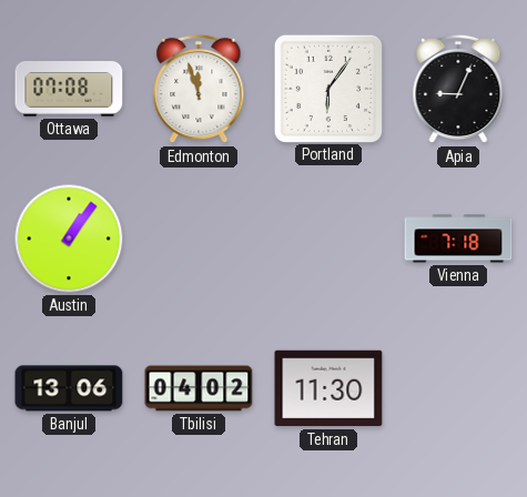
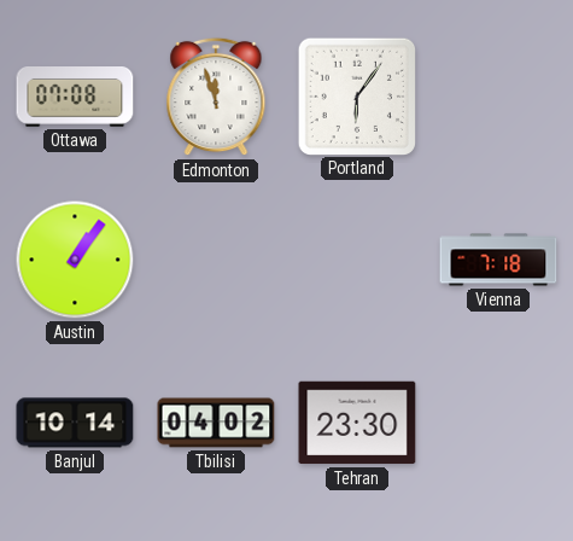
Apia: 9:04 -> none
Banjul: 13:06 -> 10:14
Tehran: 11:30 -> 23:30
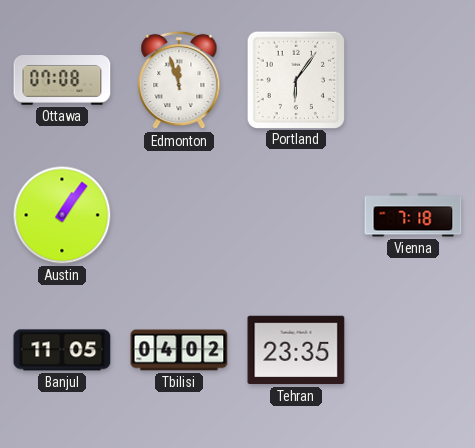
Banjul: 10:14 -> 11:05
Tehran: 23:30 -> 23:35
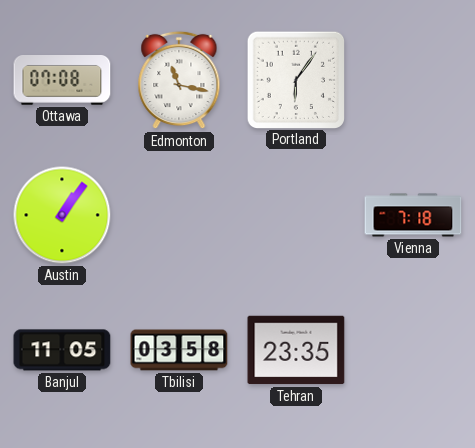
Edmonton: 11:57 -> 11:17
Tbilisi: 04:02 -> 03:58
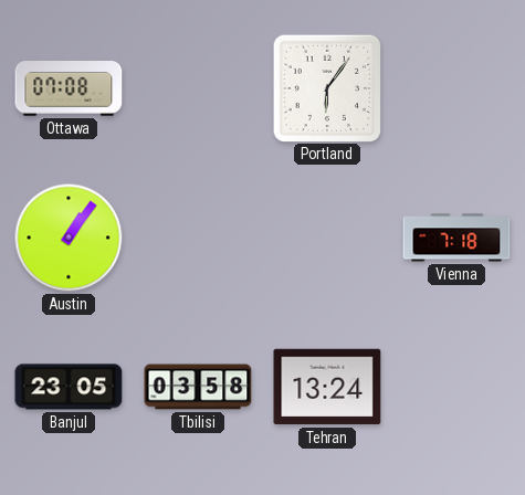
Edmonton: 11:17 -> none
Banjul: 11:05 -> 23:05
Tehran: 23:35 -> 13:24
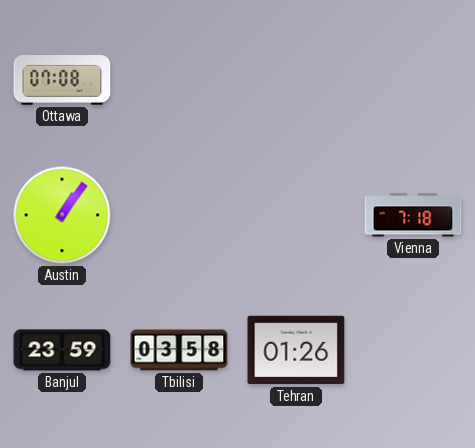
Portland: 6:06 -> none
Banjul: 23:05 -> 23:59
Tehran: 13:24 -> 01:26
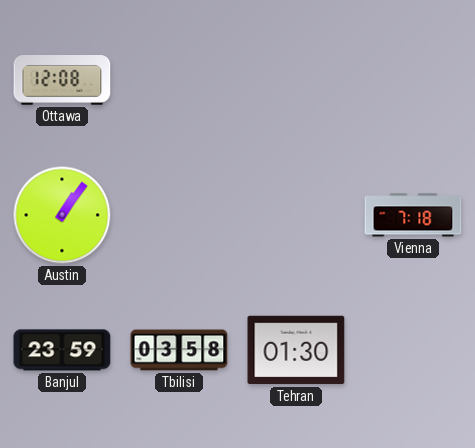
Ottawa: 07:08 -> 12:08
Tehran: 01:26 -> 01:30
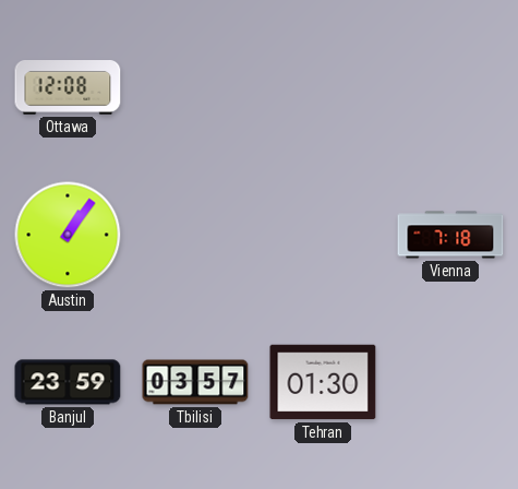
Tbilisi: 03:58 -> 03:57
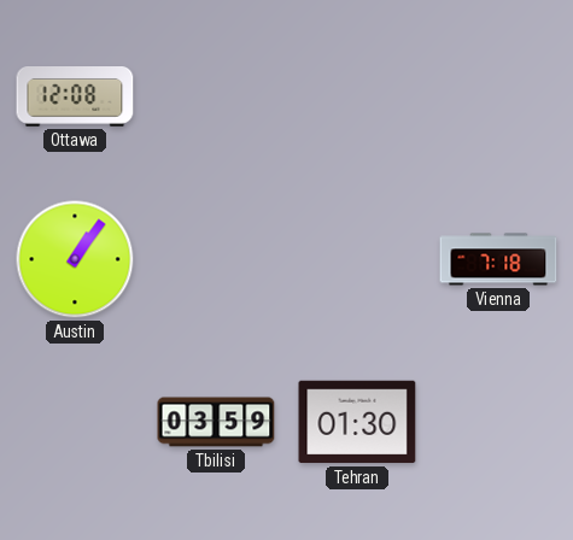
Banjul: 23:59 -> none
Tbilisi: 03:57 -> 03:59
